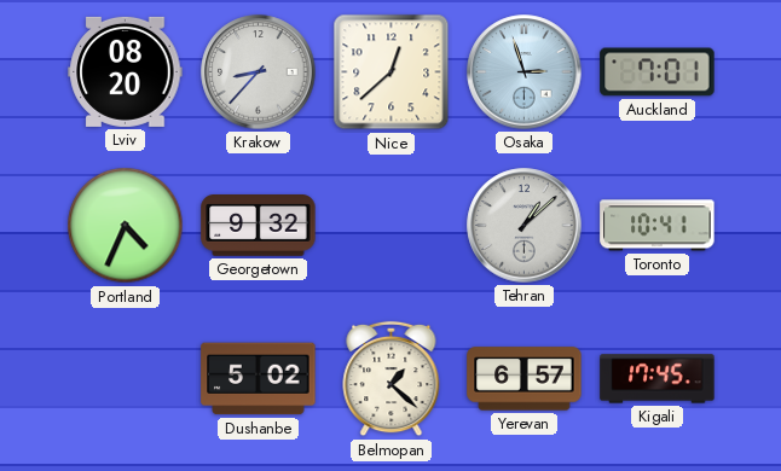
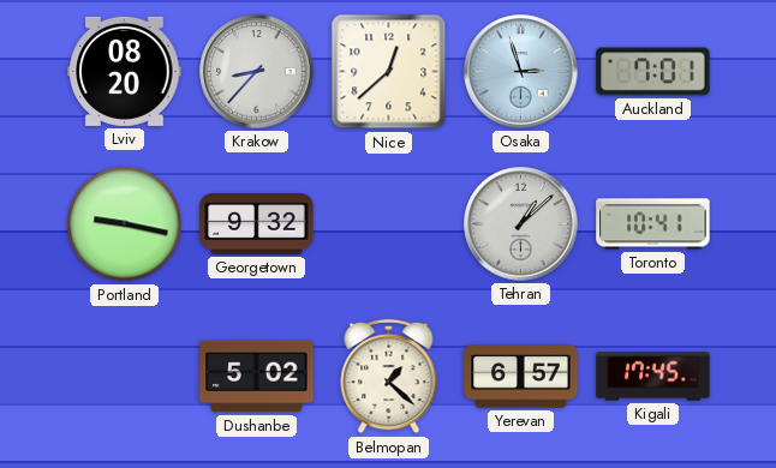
Portland: 4:34 -> 9:17
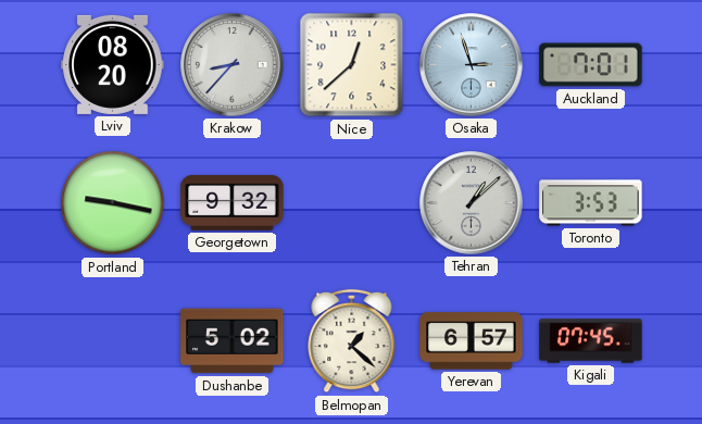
Toronto: 10:41 -> 3:53
Kigali: 17:45 -> 07:45
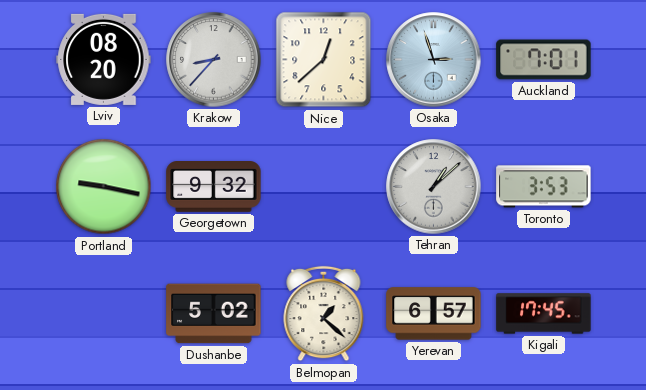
Kigali: 07:45 -> 17:45
